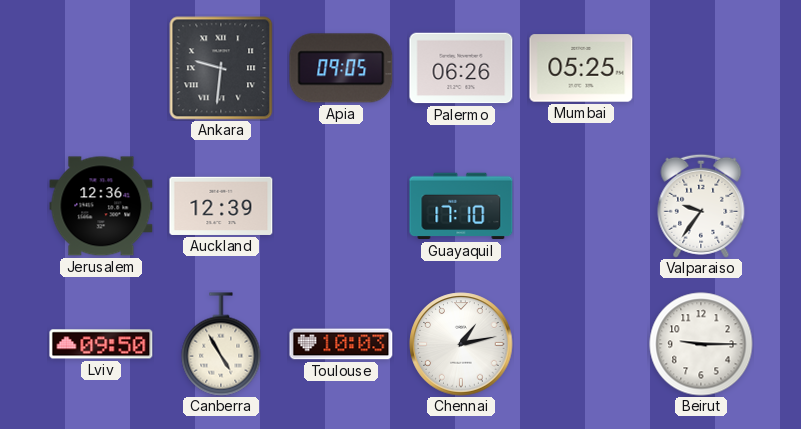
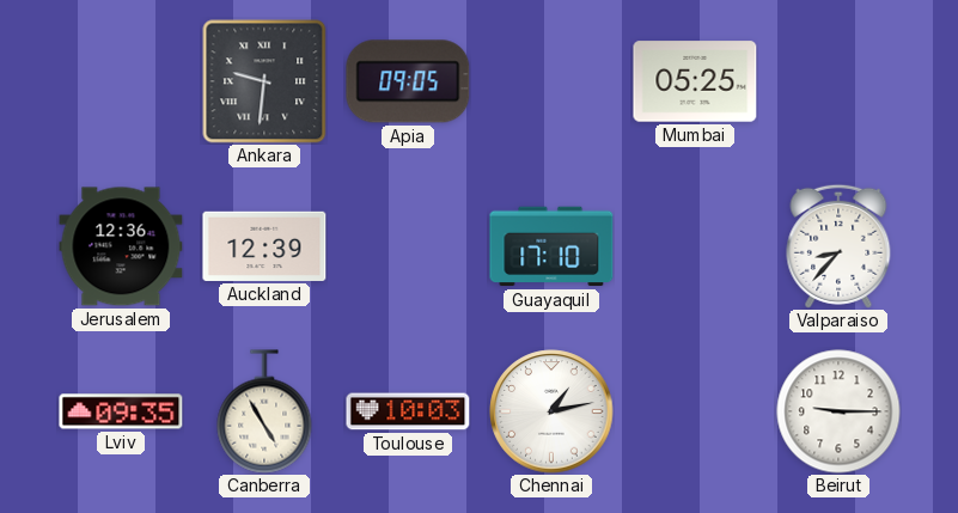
Palermo: 06:26 -> none
Valparaiso: 9:36 -> 8:37
Lviv: 09:50 -> 09:35
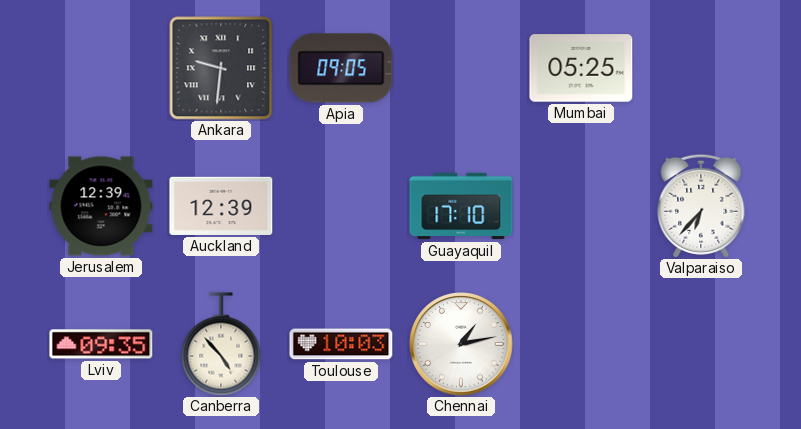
Jerusalem: 12:36 -> 12:39
Valparaiso: 8:37 -> 6:37
Canberra: 4:55 -> 4:53
Beirut: 9:15 -> none
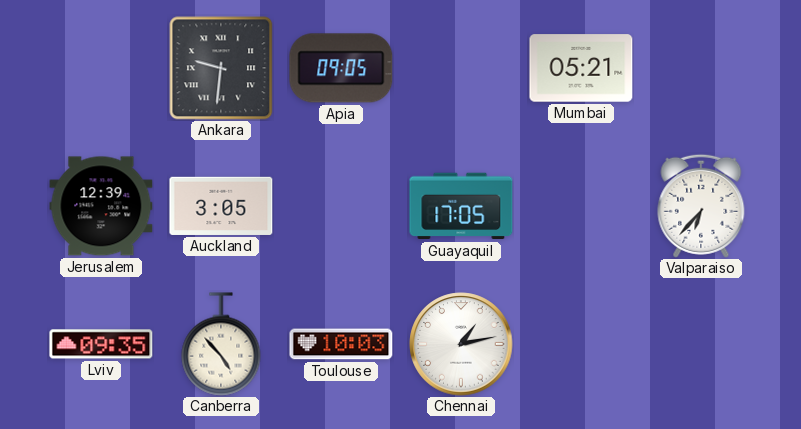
Mumbai: 05:25 -> 05:21
Auckland: 12:39 -> 3:05
Guayaquil: 17:10 -> 17:05
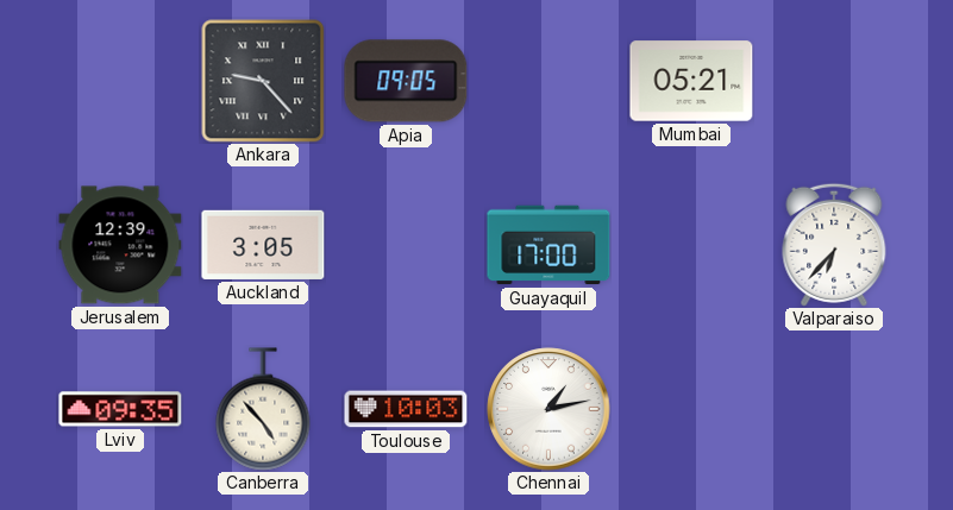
Ankara: 9:31 -> 9:23
Guayaquil: 17:05 -> 17:00
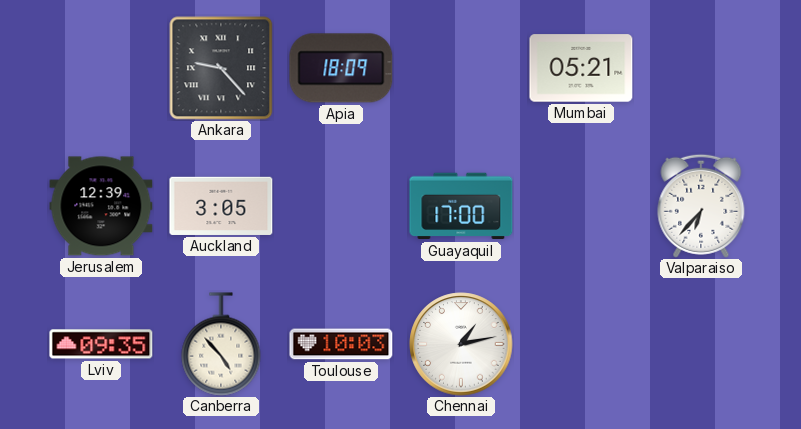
Apia: 09:05 -> 18:09
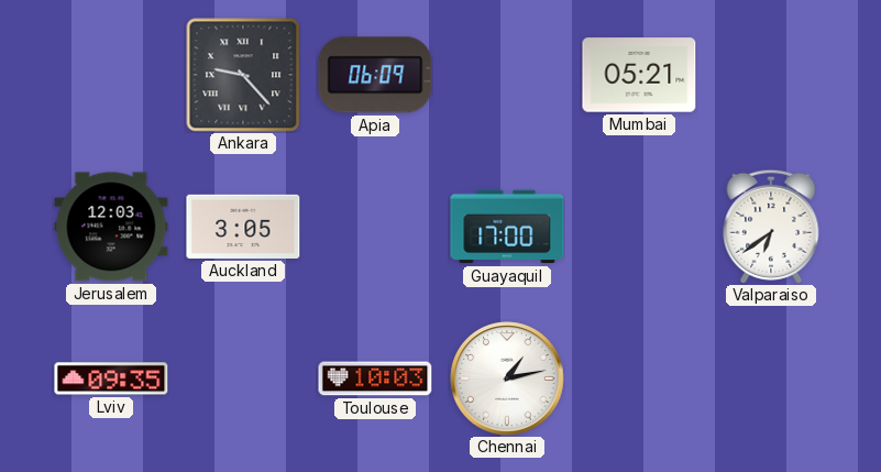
Apia: 18:09 -> 06:09
Jerusalem: 12:39 -> 12:03
Valparaiso: 6:37 -> 6:39
Canberra: 4:53 -> none
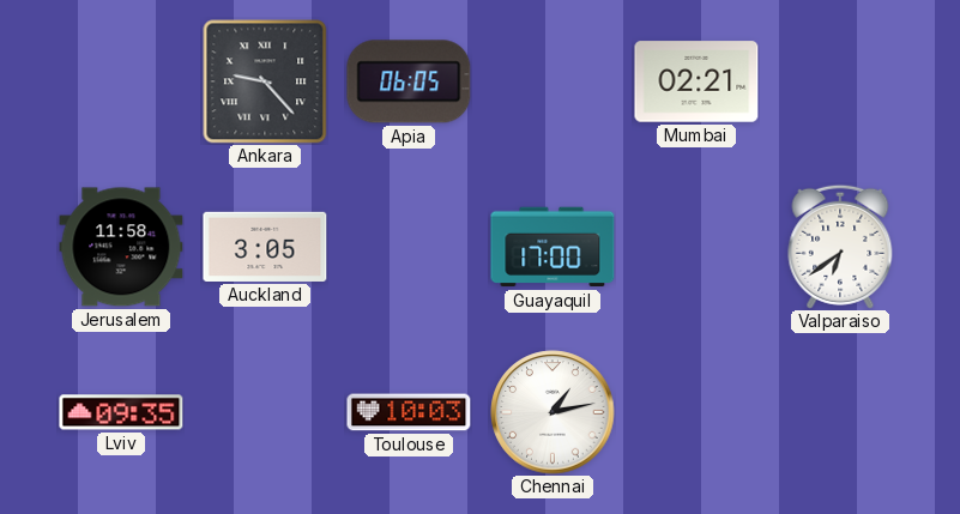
Apia: 06:09 -> 06:05
Mumbai: 05:21 -> 02:21
Jerusalem: 12:03 -> 11:58
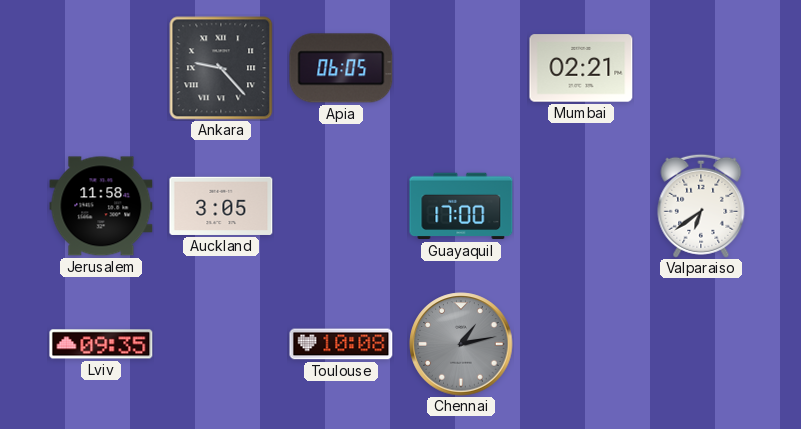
Toulouse: 10:03 -> 10:08
Chennai dial: white -> grey
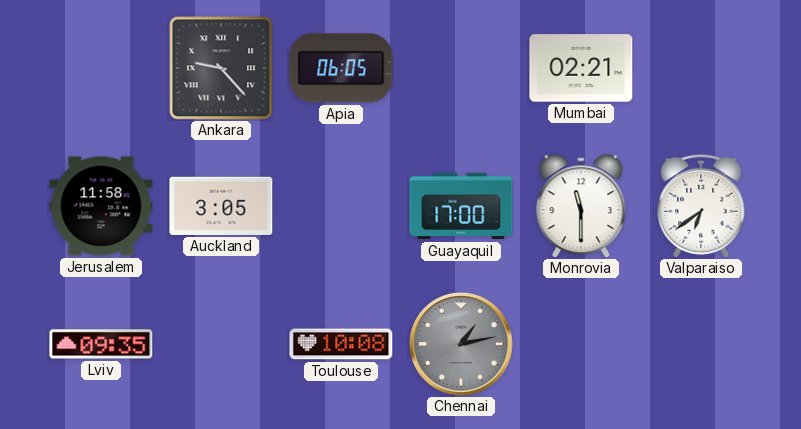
Monrovia: none -> 11:30
